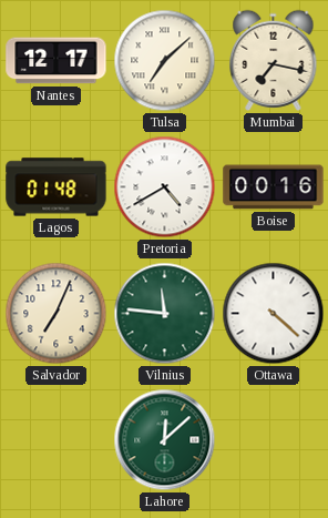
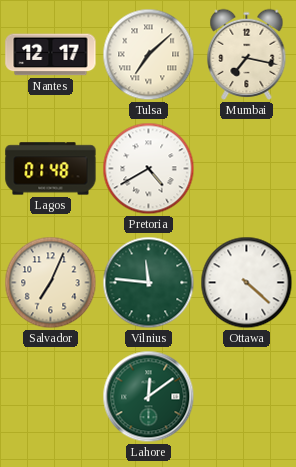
Boise: 00:16 -> none
Lahore: 12:08 -> 12:09
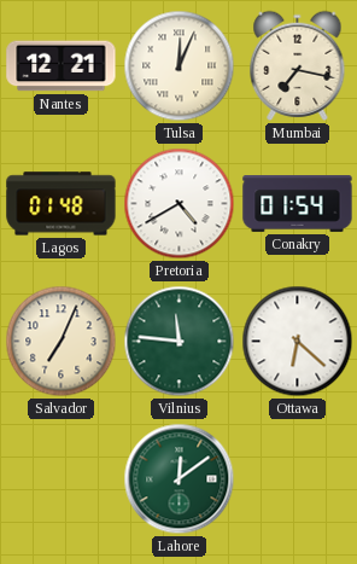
Nantes: 12:17 -> 12:21
Tulsa: 7:08 -> 12:04
Conakry: none -> 01:54
Ottawa: 4:22 -> 6:22
